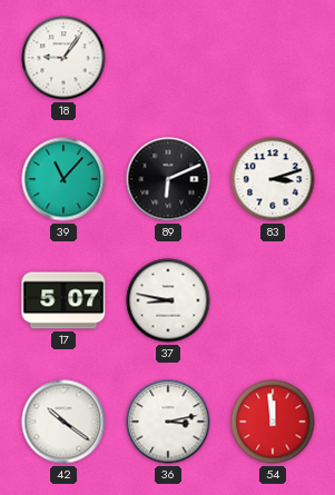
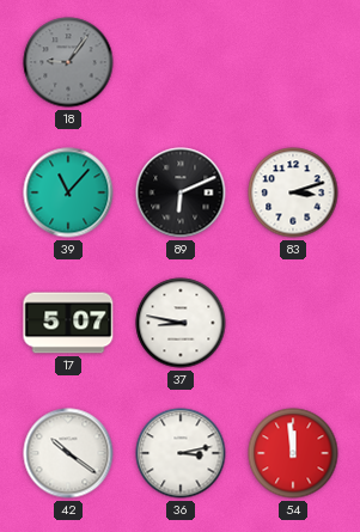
18 dial: white -> grey
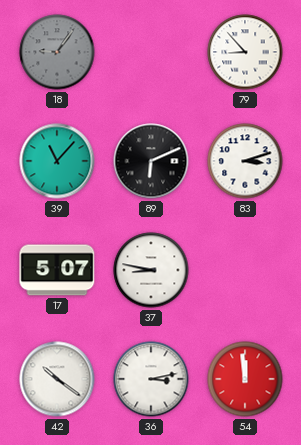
79: none -> 8:53
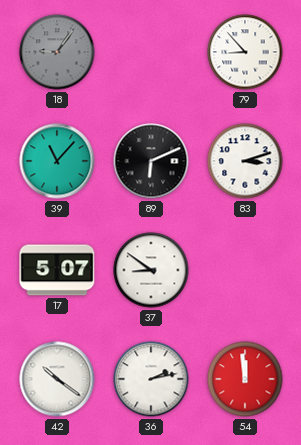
37: 8:47 -> 8:51
36: 3:13 -> 2:13
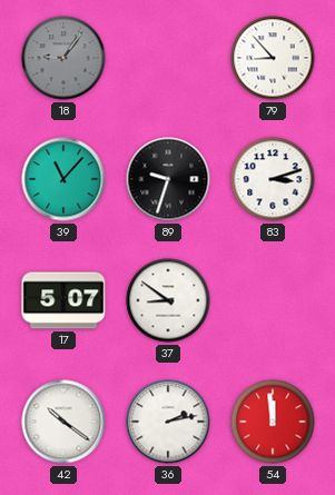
89: 6:11 -> 9:33
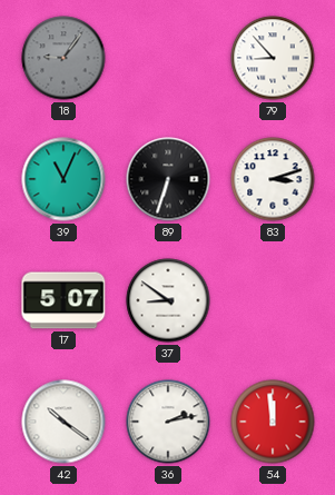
39: 11:07 -> 11:04
89: 9:33 -> 6:33
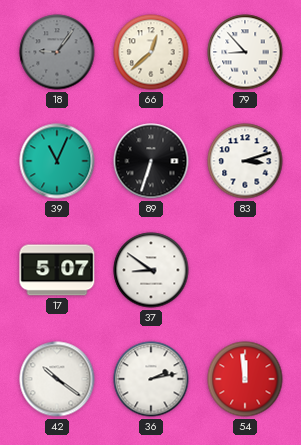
66: none -> 12:38
